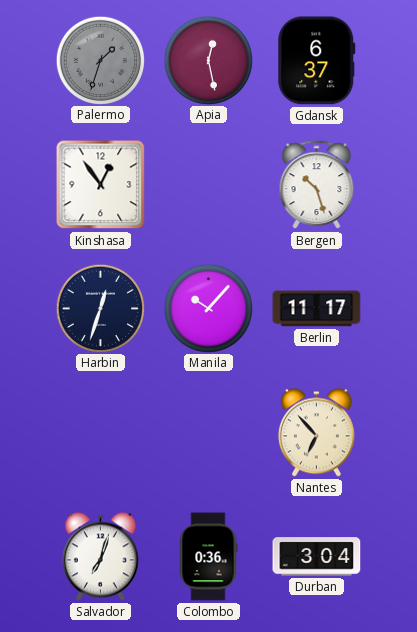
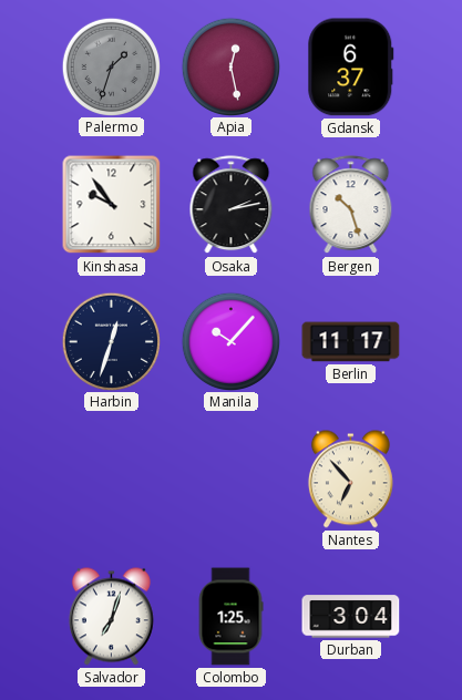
Kinshasa: 12:54 -> 9:54
Osaka: none -> 2:13
Colombo: 0:36 -> 1:25
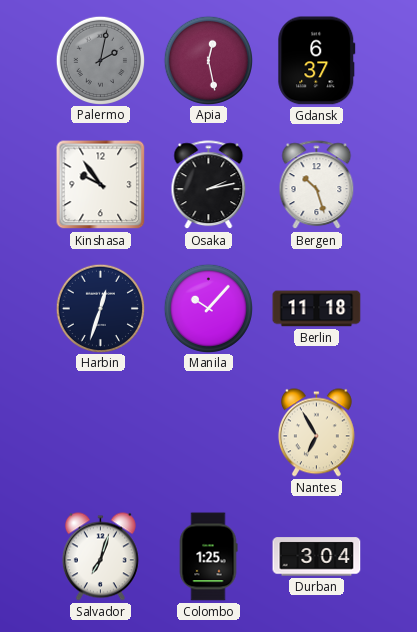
Palermo: 1:33 -> 2:02
Berlin: 11:17 -> 11:18
Nantes: 6:53 -> 6:55
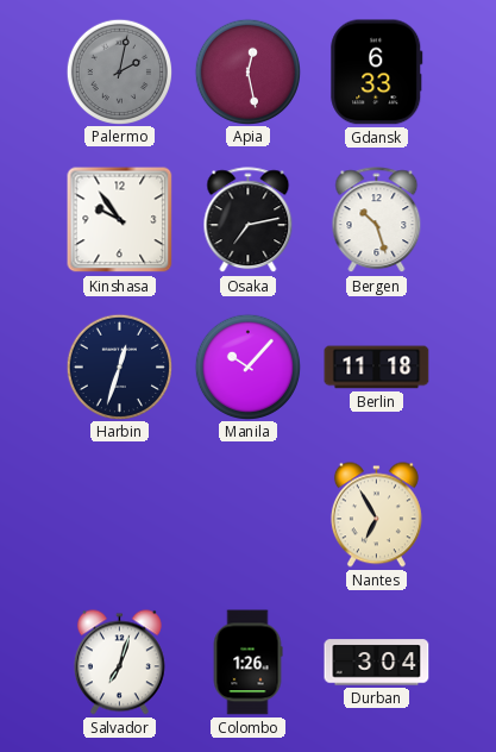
Gdansk: 6:37 -> 6:33
Osaka: 2:13 -> 7:13
Colombo: 1:25 -> 1:26
